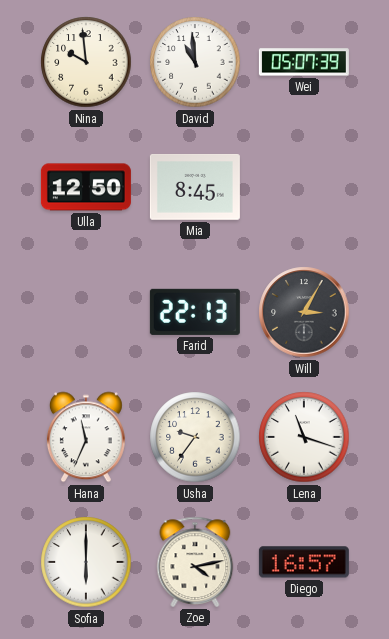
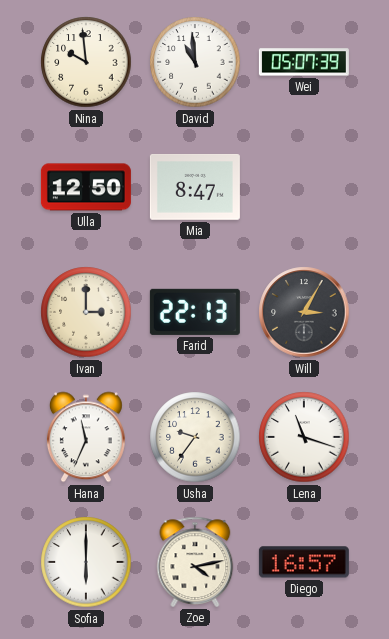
Mia: 8:45 -> 8:47
Ivan: none -> 3:00
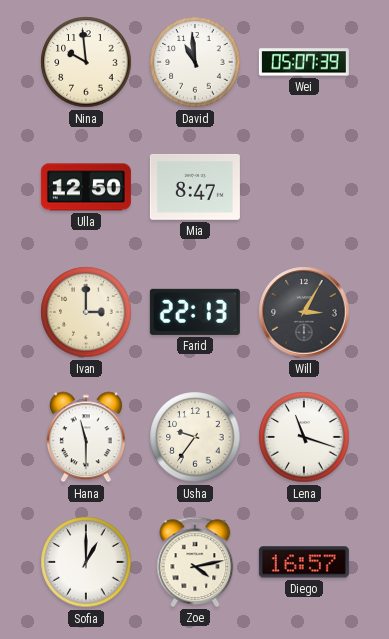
Hana: 11:34 -> 11:30
Sofia: 6:00 -> 1:00
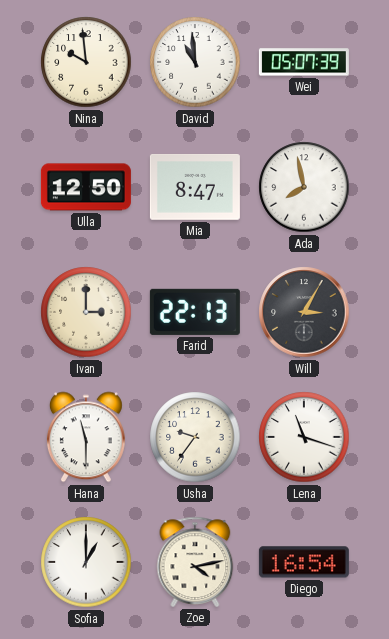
Ada: none -> 7:58
Diego: 16:57 -> 16:54
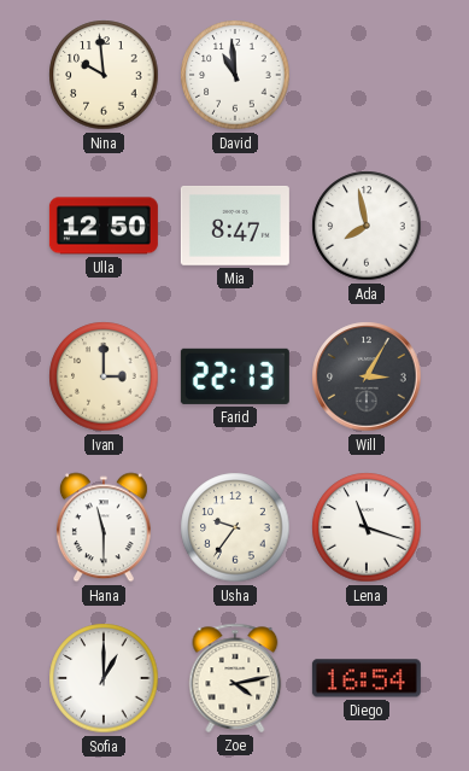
Wei: 05:07 -> none
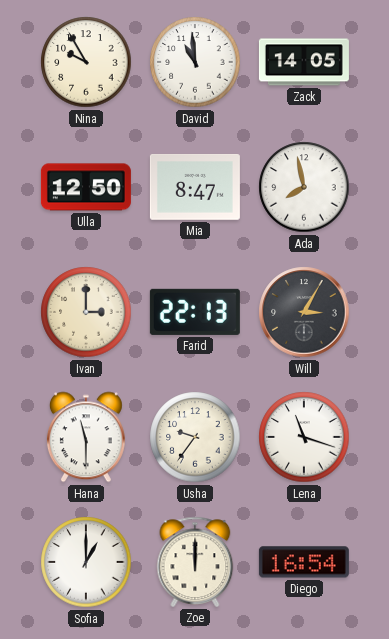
Nina: 9:59 -> 9:55
Zack: none -> 14:05
Zoe: 4:13 -> 12:00
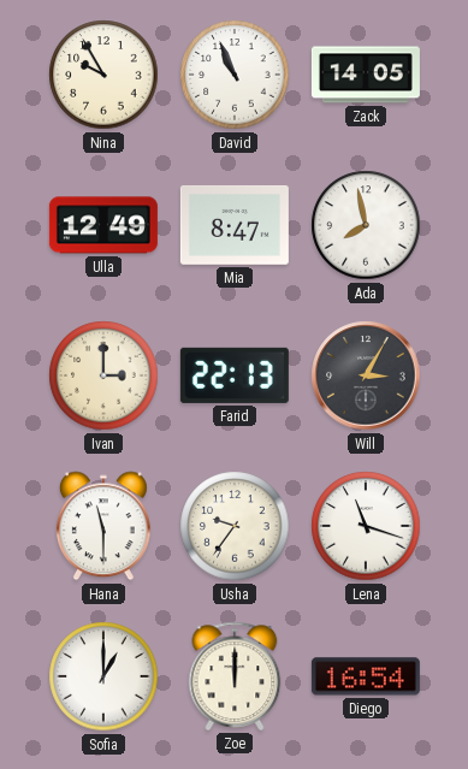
David: 10:59 -> 10:56
Ulla: 12:50 -> 12:49
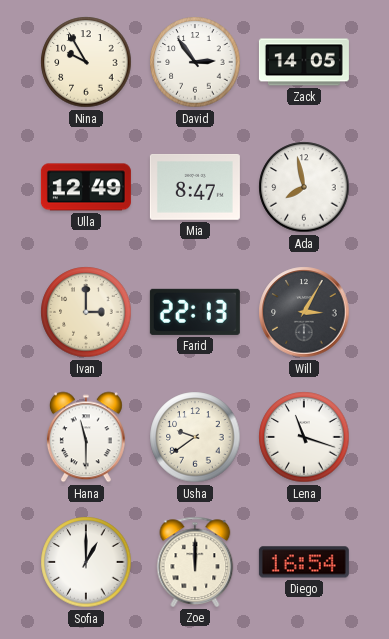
David: 10:56 -> 2:54
Usha: 9:36 -> 9:39
